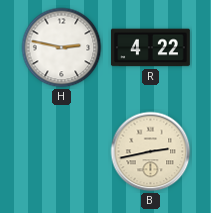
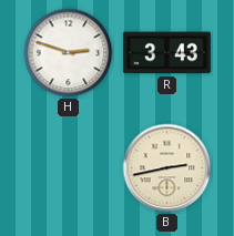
H: 2:47 -> 2:48
R: 4:22 -> 3:43
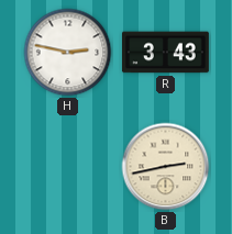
H: 2:48 -> 2:47
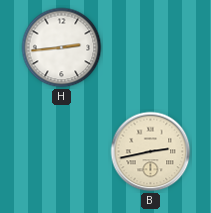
H: 2:47 -> 2:44
R: 3:43 -> none
